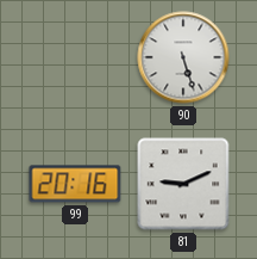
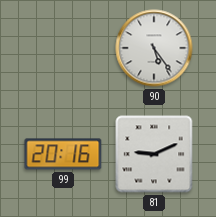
90: 5:27 -> 5:24
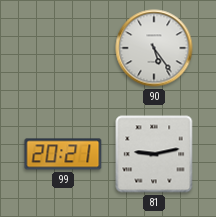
99: 20:16 -> 20:21
81: 9:11 -> 9:13
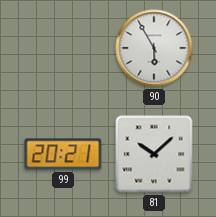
90: 5:24 -> 5:55
81: 9:13 -> 10:08
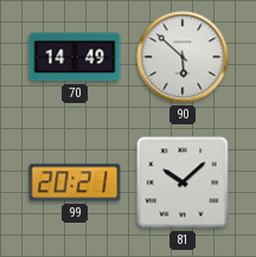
70: none -> 14:49
90: 5:55 -> 5:52
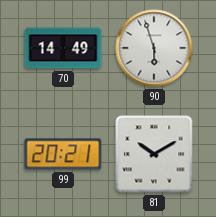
90: 5:52 -> 5:57
81: 10:08 -> 10:10
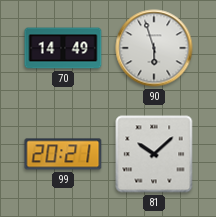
81: 10:10 -> 10:08
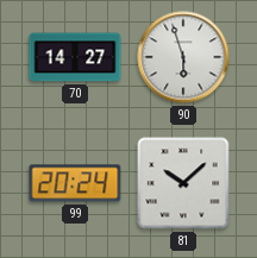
70: 14:49 -> 14:27
99: 20:21 -> 20:24
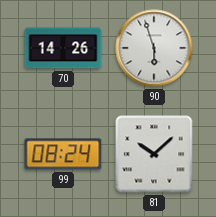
70: 14:27 -> 14:26
99: 20:24 -> 08:24
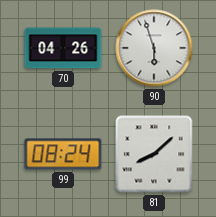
70: 14:26 -> 04:26
81: 10:08 -> 8:08
